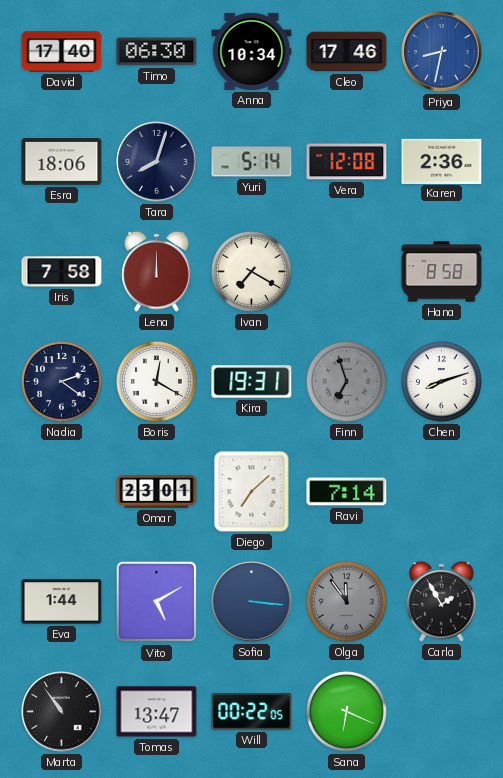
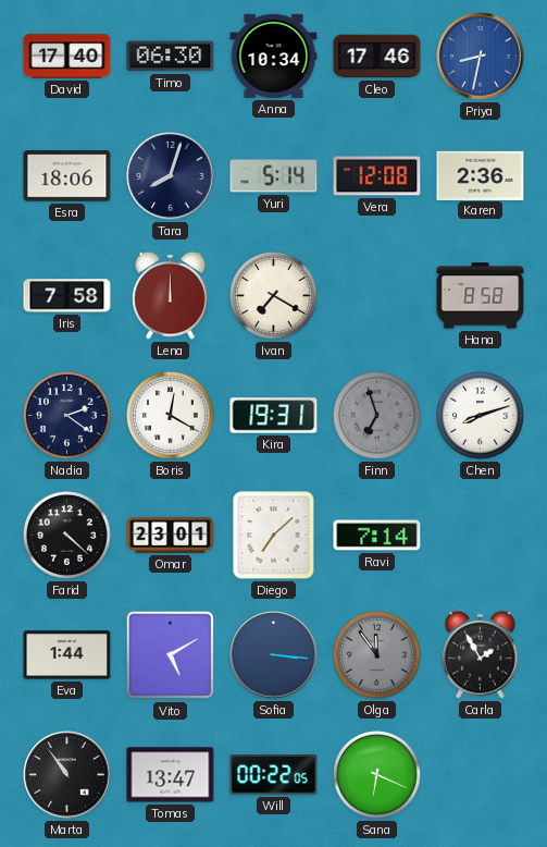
Farid: none -> 4:22
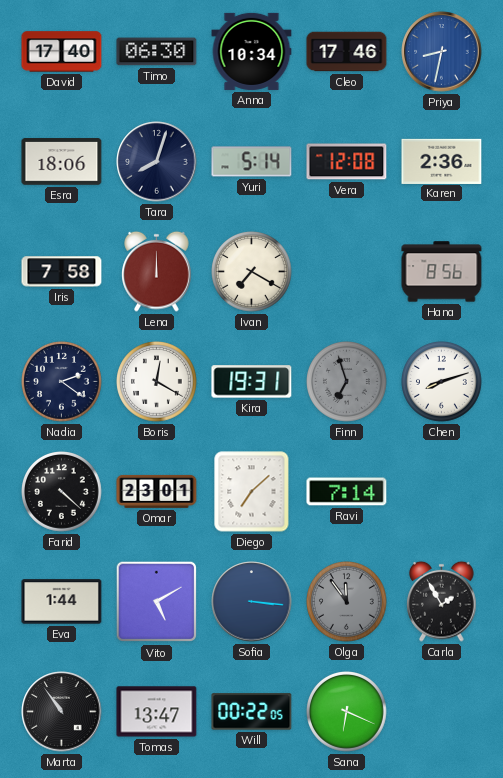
Hana: 8:58 -> 8:56
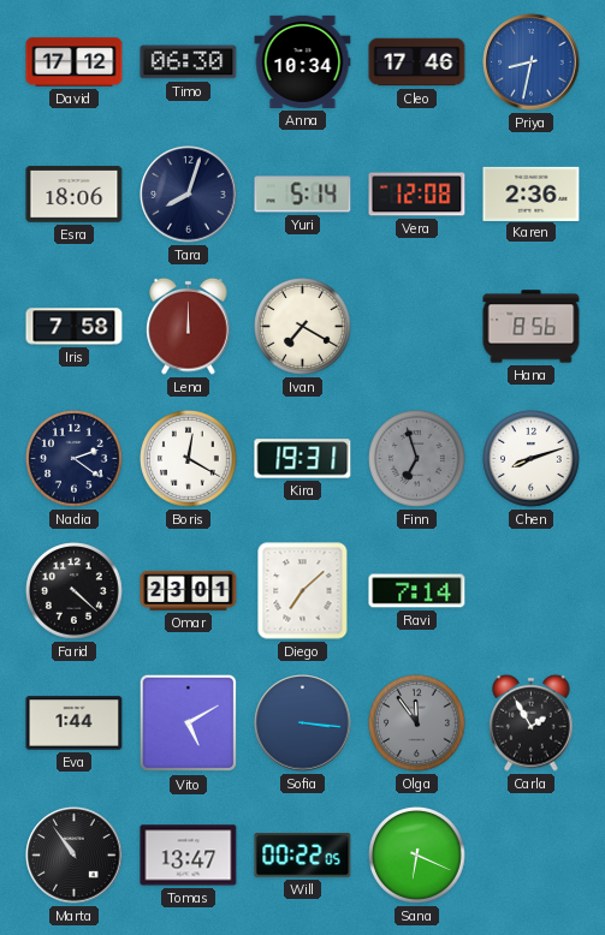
David: 17:40 -> 17:12
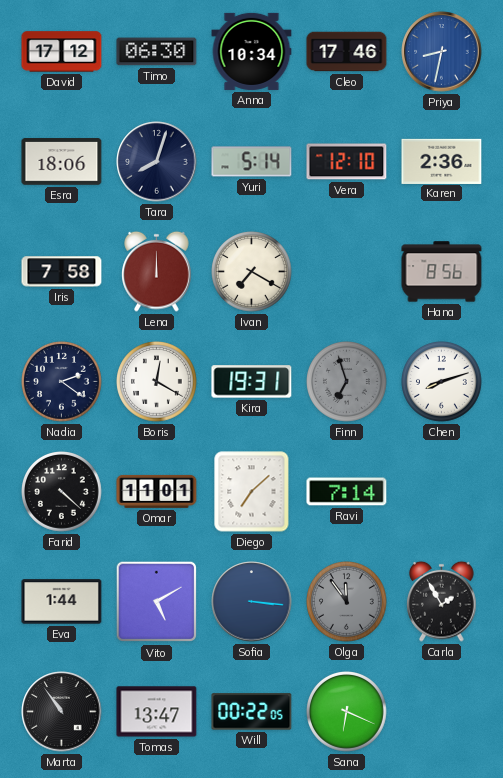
Vera: 12:08 -> 12:10
Omar: 23:01 -> 11:01
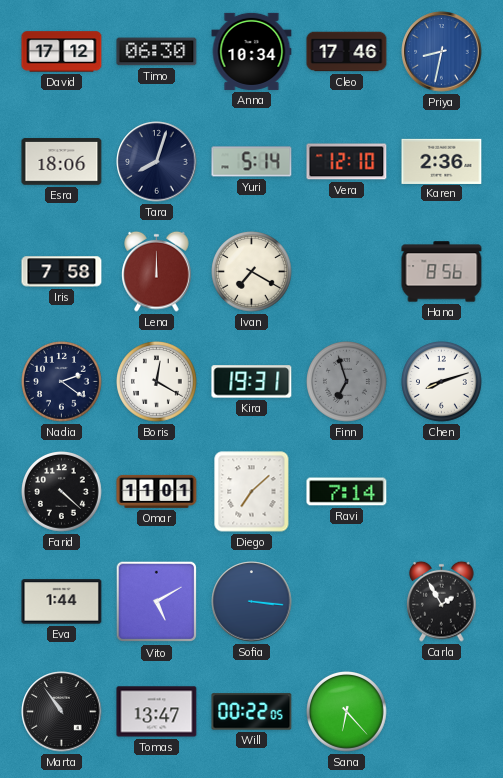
Olga: 11:54 -> none
Sana: 6:19 -> 6:23
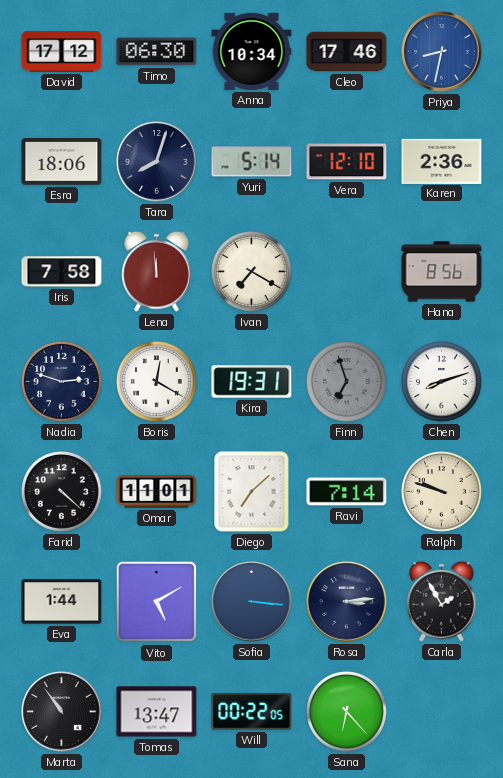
Lena: 12:00 -> 11:59
Nadia: 2:21 -> 2:48
Ralph: none -> 9:48
Rosa: none -> 3:14
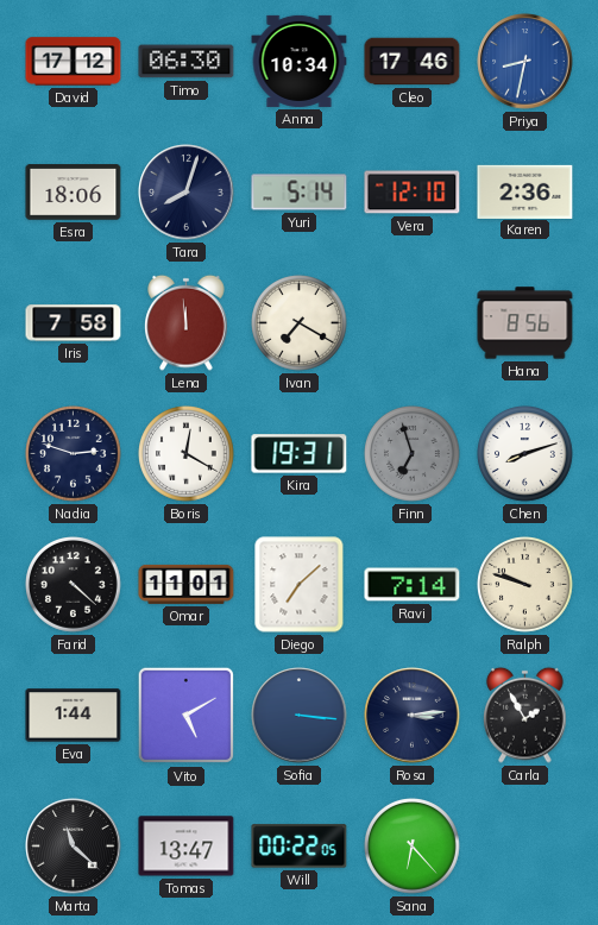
Marta: 10:54 -> 11:22
